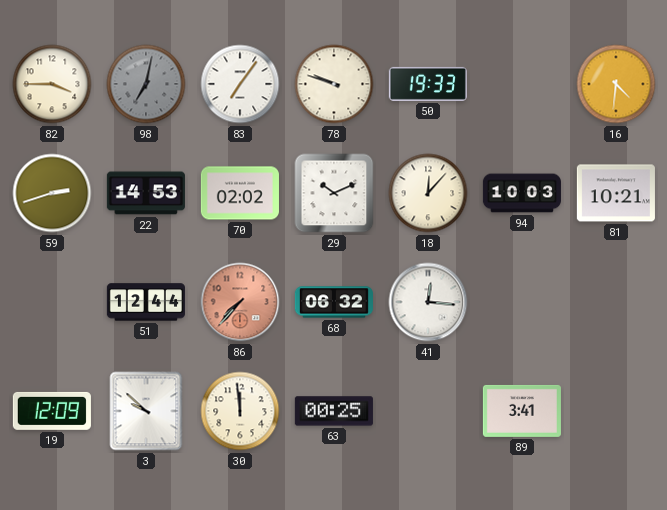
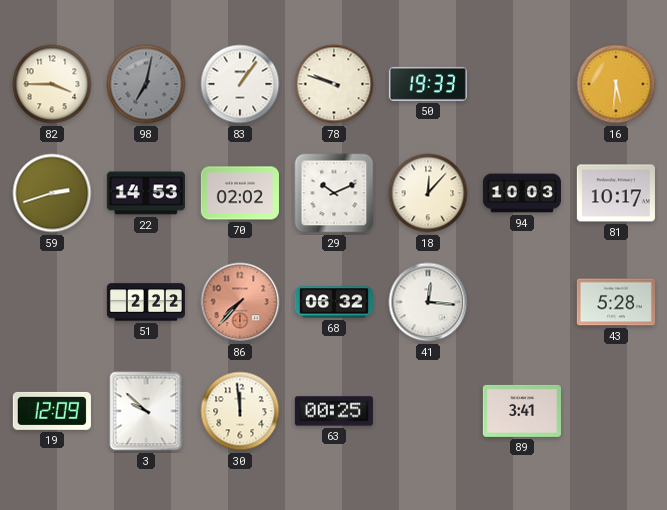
83: 7:06 -> 1:06
16: 4:31 -> 5:31
81: 10:21 -> 10:17
51: 12:44 -> 2:22
43: none -> 5:28
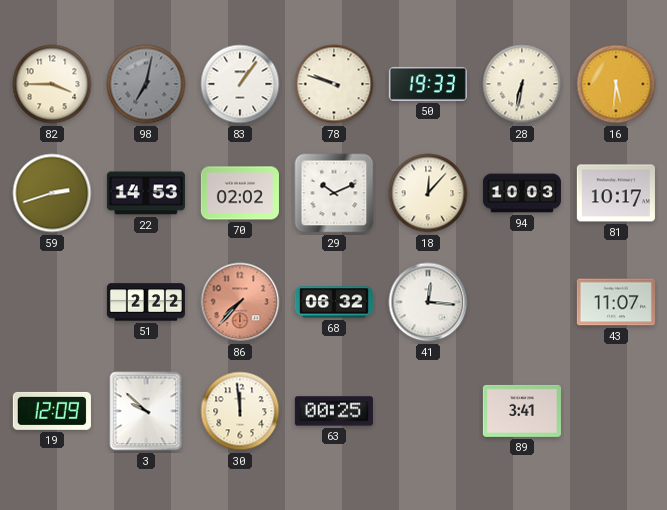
28: none -> 6:32
43: 5:28 -> 11:07
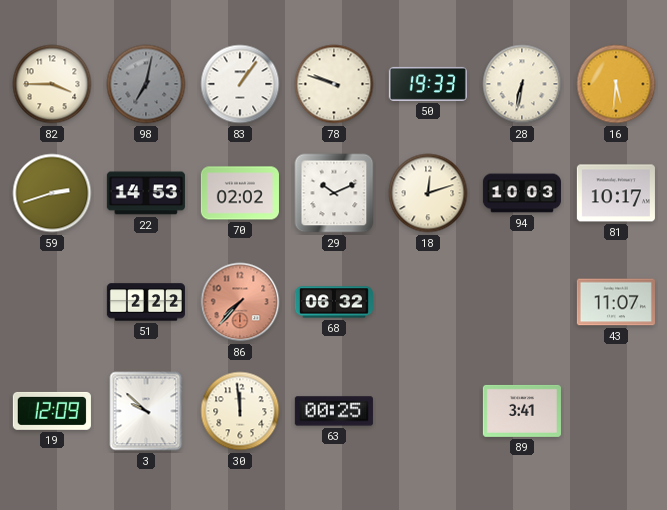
18: 12:07 -> 12:12
41: 12:16 -> none
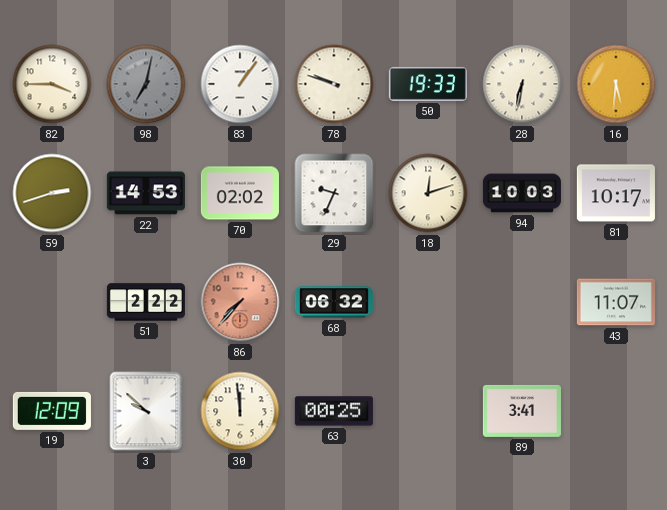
29: 10:11 -> 9:34
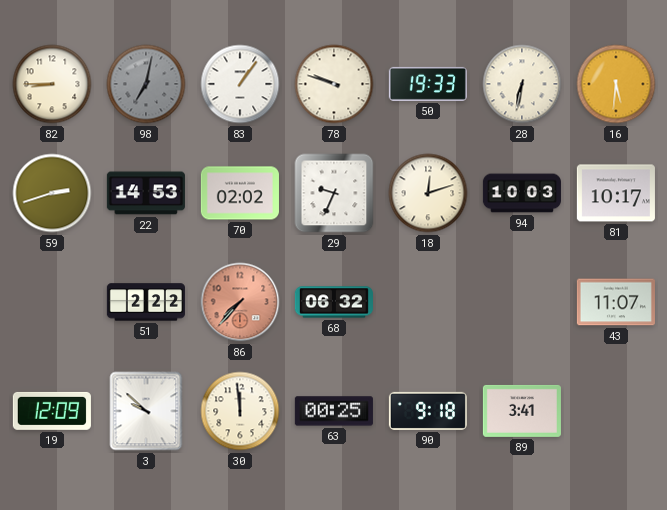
82: 3:45 -> 8:45
90: none -> 9:18
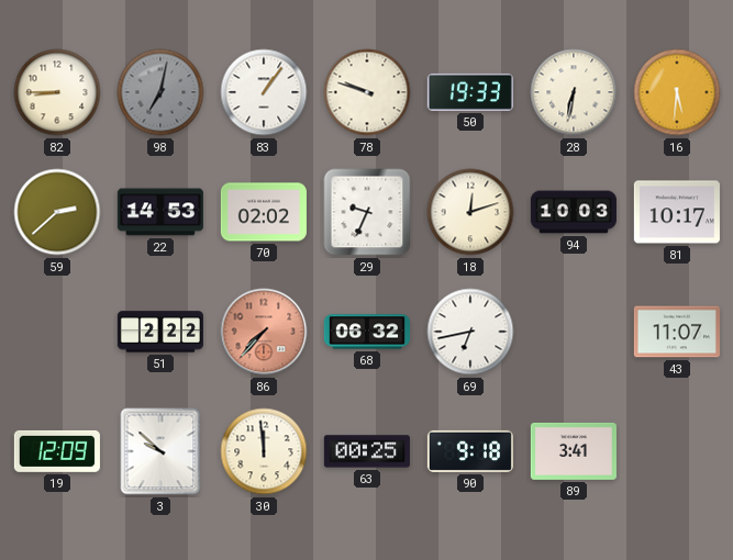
59: 2:42 -> 2:38
69: none -> 6:43
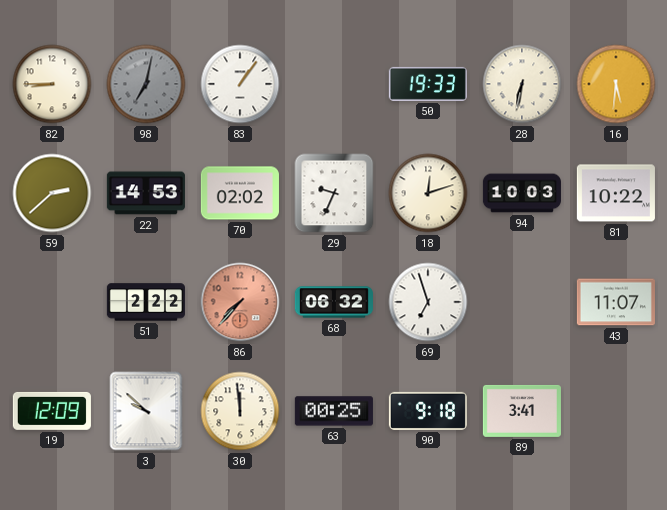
78: 9:48 -> none
81: 10:17 -> 10:22
69: 6:43 -> 6:57
